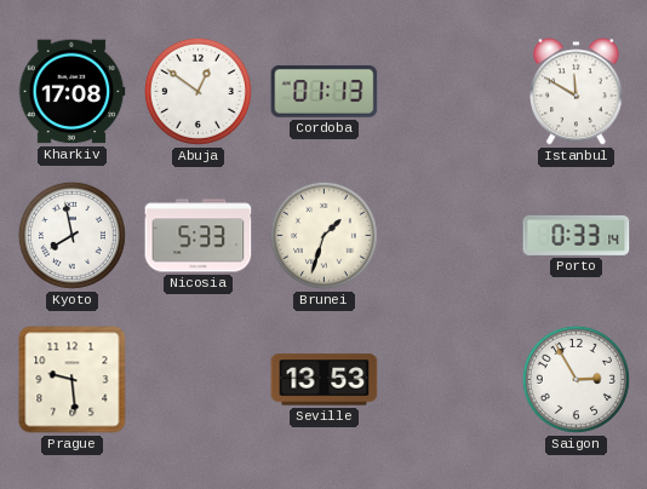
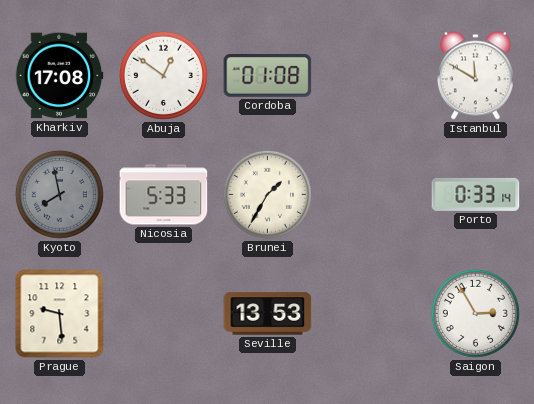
Cordoba: 01:13 -> 01:08
Kyoto dial: white -> grey
Brunei: 1:33 -> 1:35
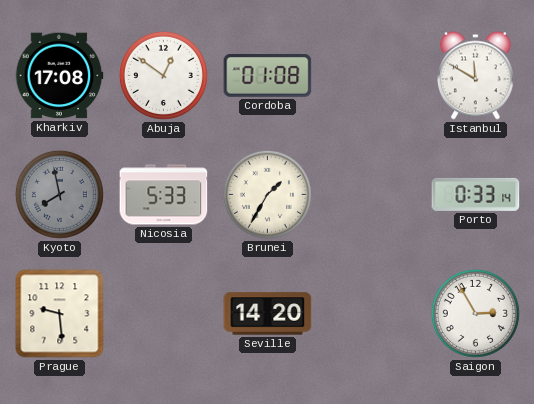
Seville: 13:53 -> 14:20
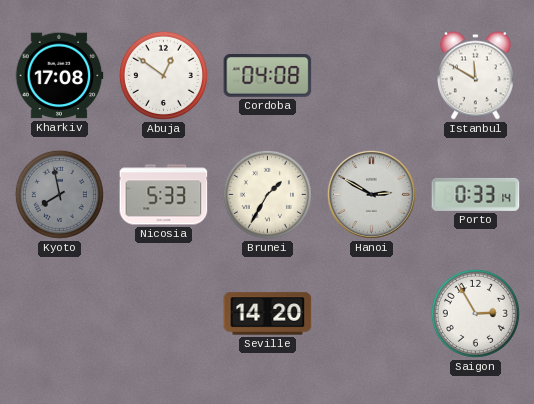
Cordoba: 01:08 -> 04:08
Hanoi: none -> 2:50
Prague: 9:29 -> none
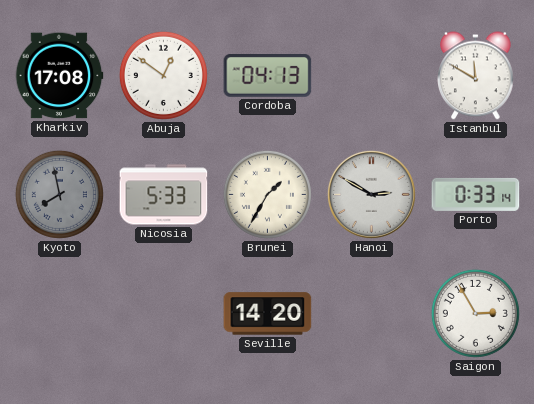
Cordoba: 04:08 -> 04:13
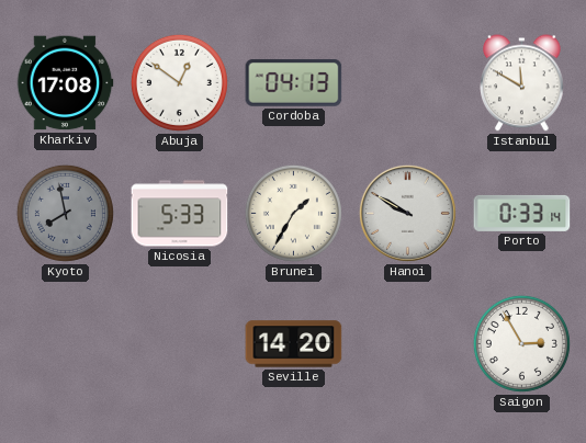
Hanoi: 2:50 -> 9:50
